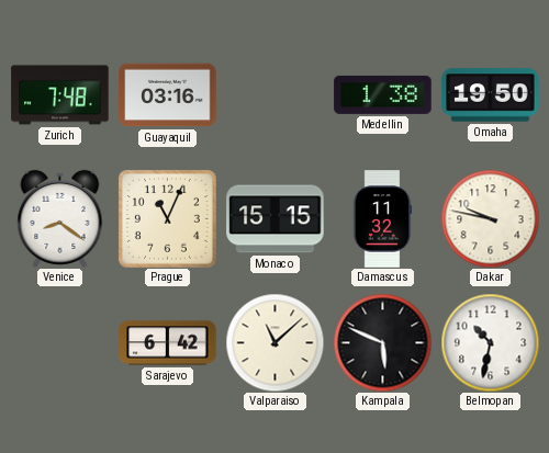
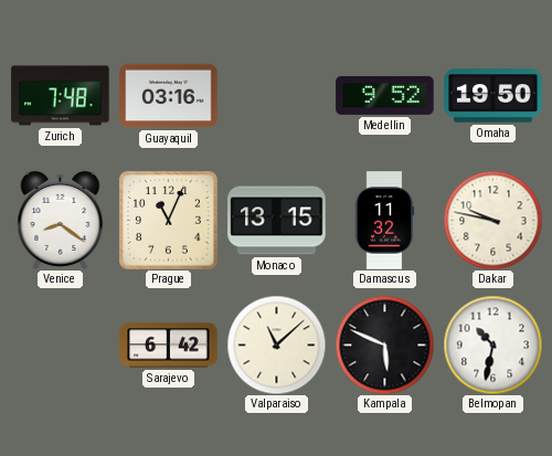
Medellin: 1:38 -> 9:52
Monaco: 15:15 -> 13:15
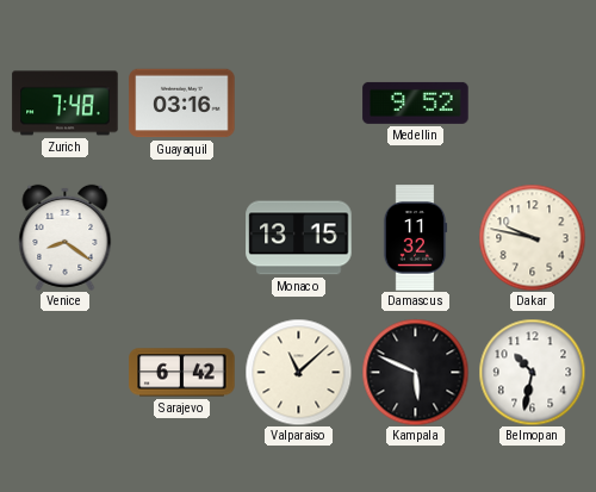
Omaha: 19:50 -> none
Prague: 11:04 -> none
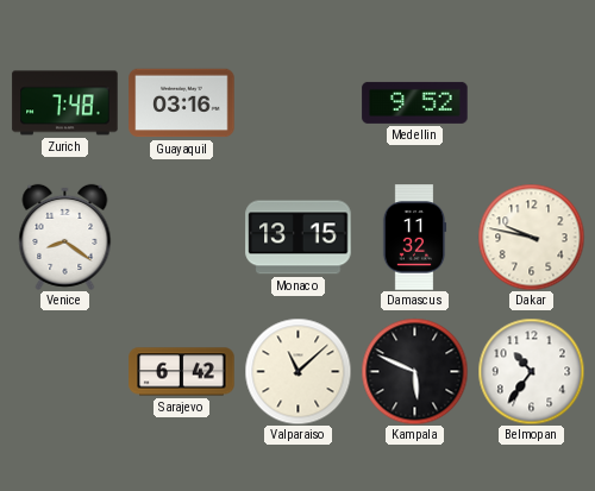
Belmopan: 10:32 -> 10:36
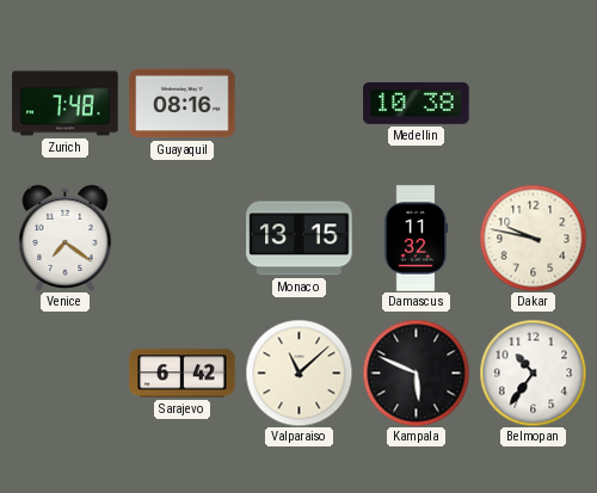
Guayaquil: 03:16 -> 08:16
Medellin: 9:52 -> 10:38
Venice: 8:21 -> 7:21
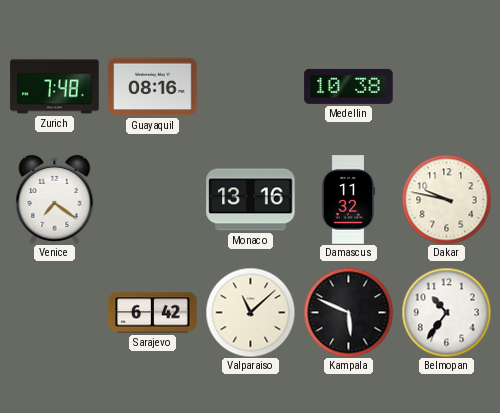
Monaco: 13:15 -> 13:16
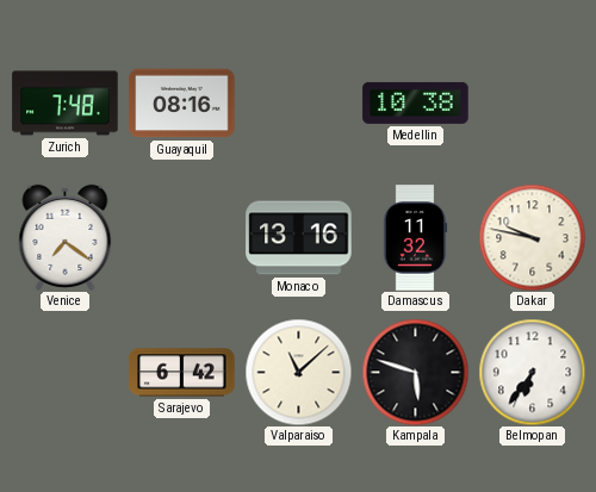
Kampala: 5:49 -> 5:48
Belmopan: 10:36 -> 6:36
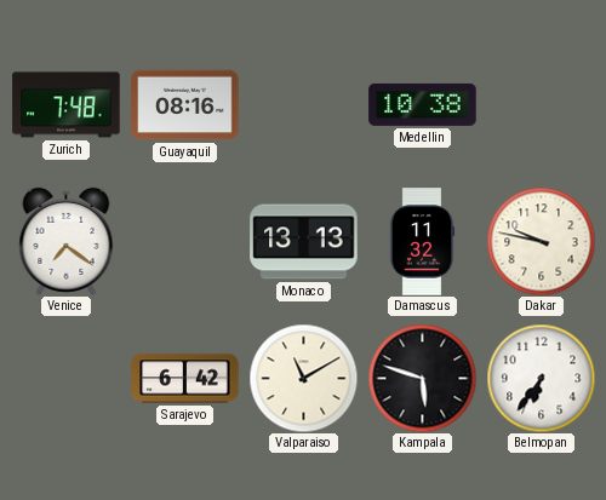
Monaco: 13:16 -> 13:13
Valparaiso: 11:08 -> 11:10
